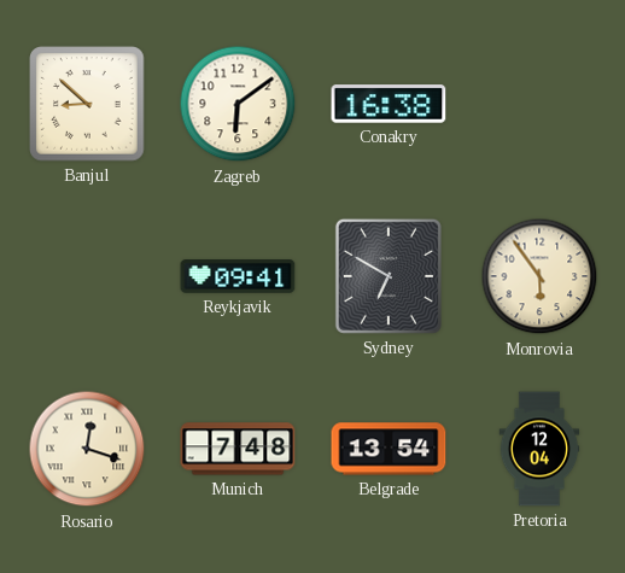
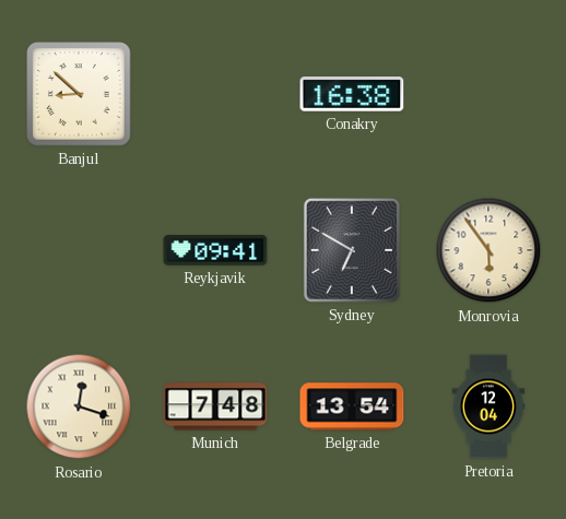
Zagreb: 6:09 -> none
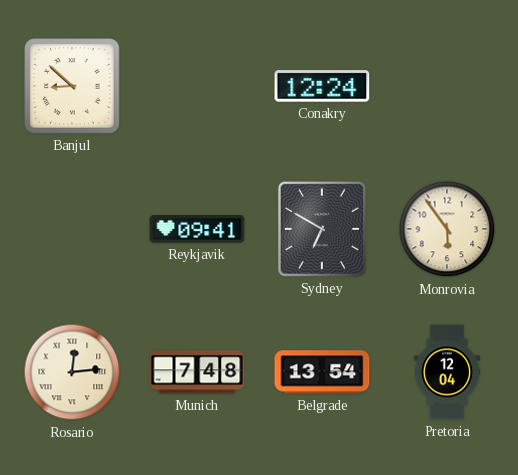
Conakry: 16:38 -> 12:24
Rosario: 12:18 -> 12:14
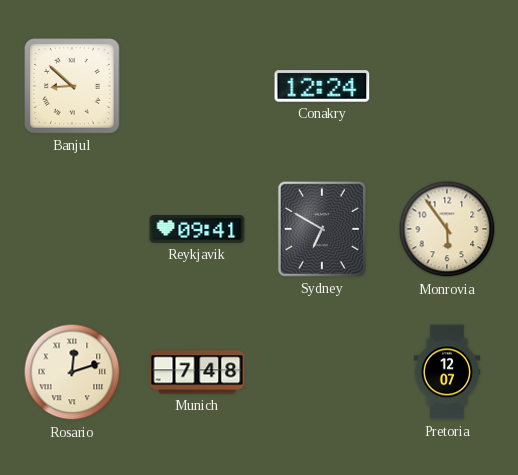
Rosario: 12:14 -> 12:12
Belgrade: 13:54 -> none
Pretoria: 12:04 -> 12:07
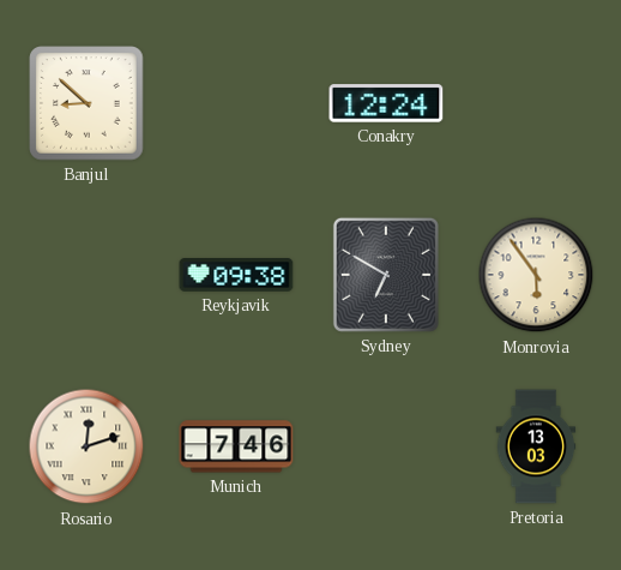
Reykjavik: 09:41 -> 09:38
Munich: 7:48 -> 7:46
Pretoria: 12:07 -> 13:03
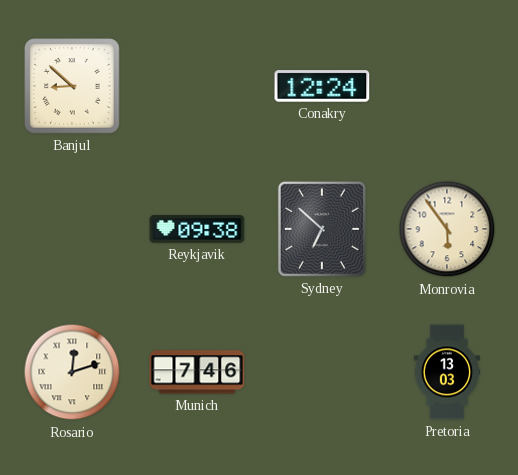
Sydney: 6:50 -> 6:52
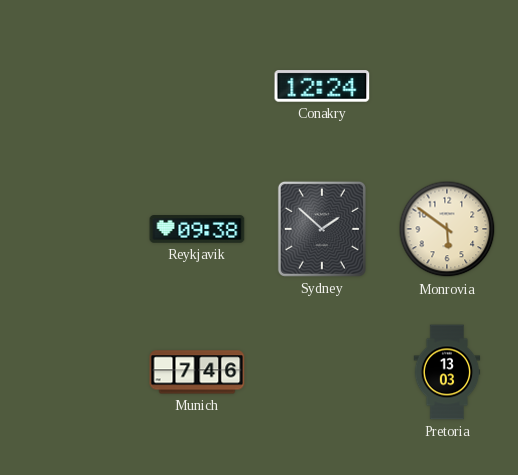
Banjul: 8:52 -> none
Sydney: 6:52 -> 1:52
Monrovia: 5:54 -> 5:51
Rosario: 12:12 -> none
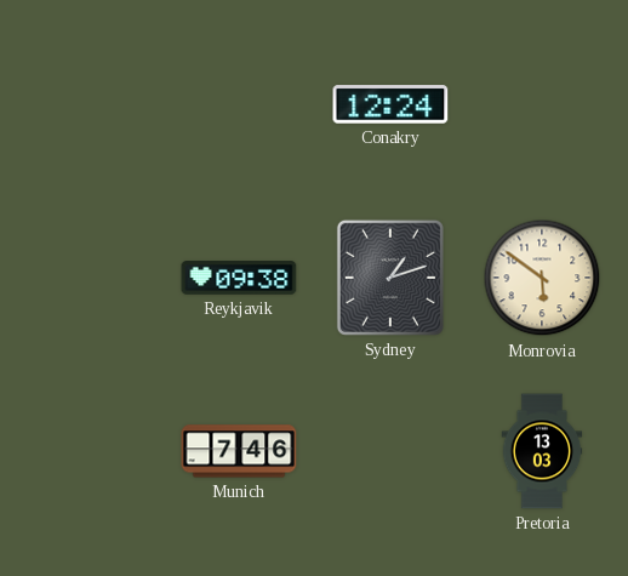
Sydney: 1:52 -> 1:12
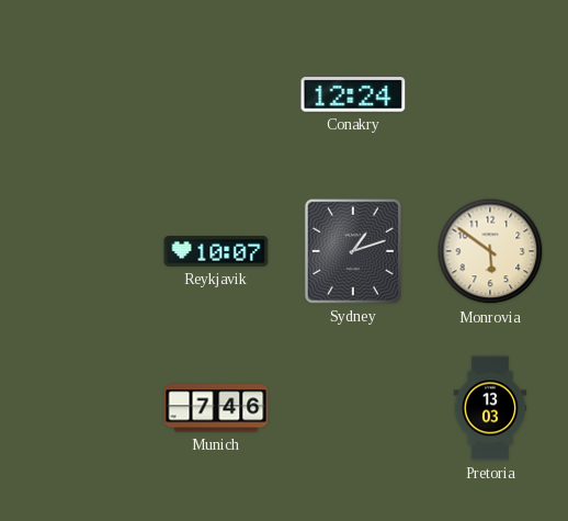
Reykjavik: 09:38 -> 10:07
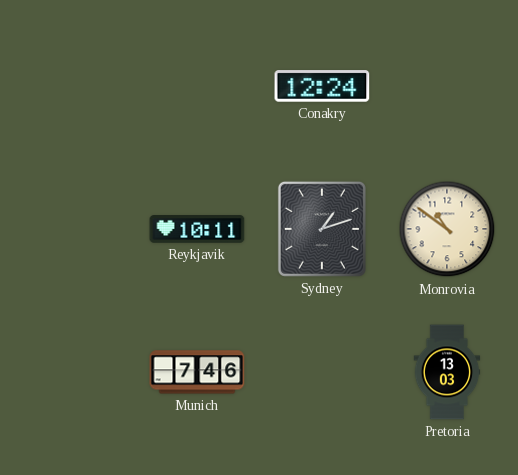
Reykjavik: 10:07 -> 10:11
Monrovia: 5:51 -> 10:51
